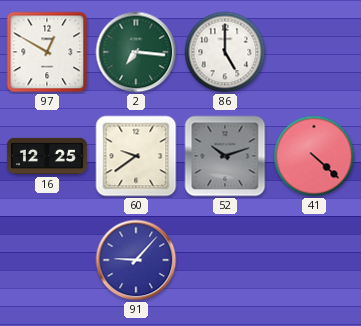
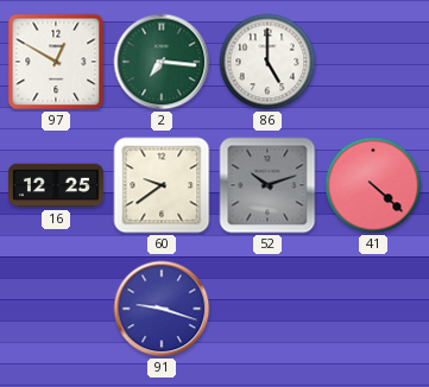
91: 9:07 -> 9:18
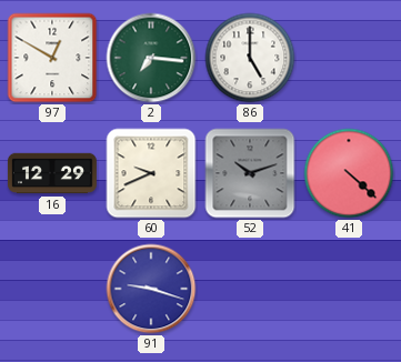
16: 12:25 -> 12:29
60: 9:39 -> 9:41
